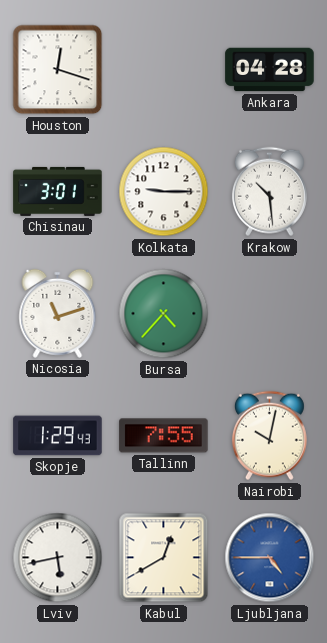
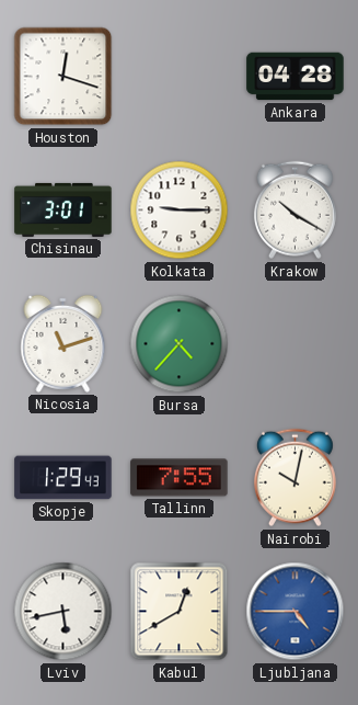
Krakow: 10:29 -> 10:20
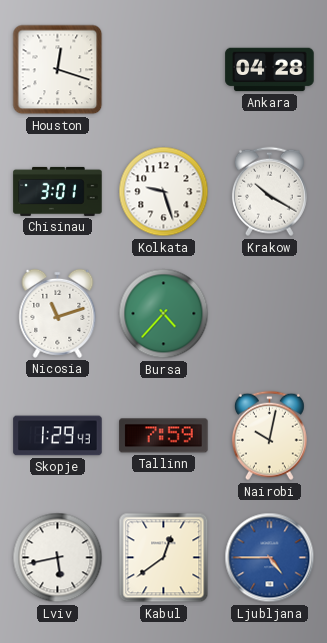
Kolkata: 9:15 -> 9:27
Tallinn: 7:55 -> 7:59
Kabul: 12:40 -> 12:39
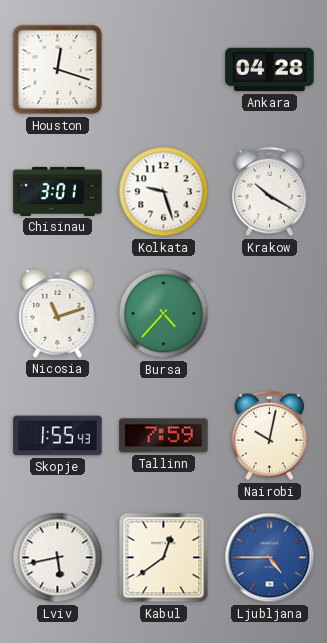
Skopje: 1:29 -> 1:55
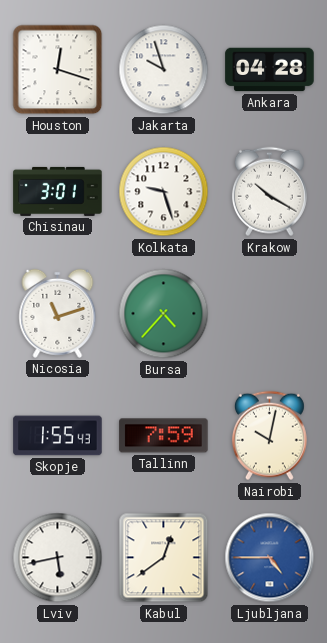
Jakarta: none -> 9:57
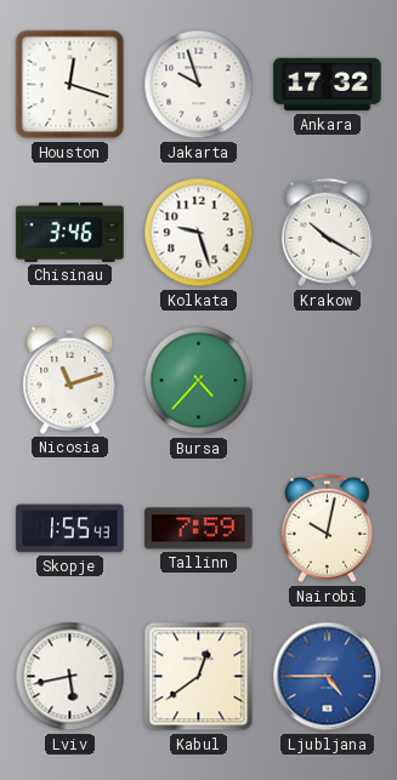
Ankara: 04:28 -> 17:32
Chisinau: 3:01 -> 3:46
